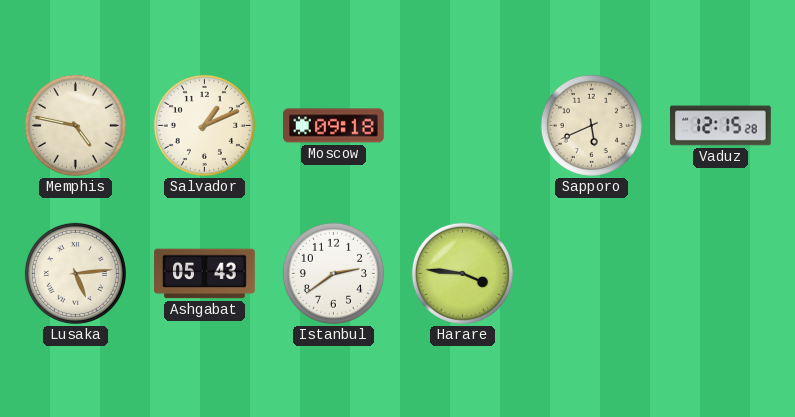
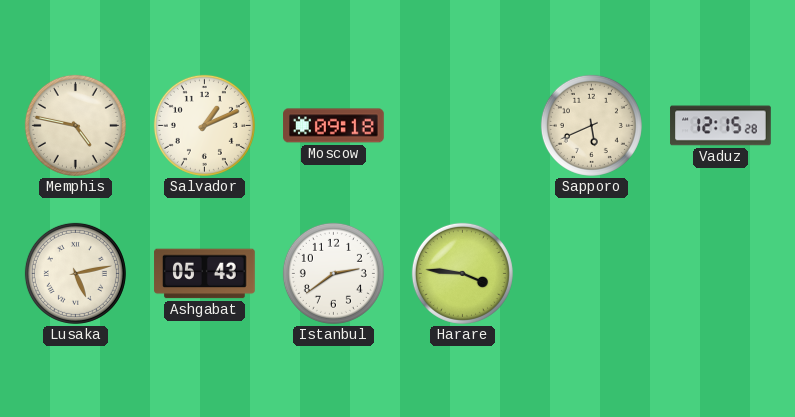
Lusaka: 5:14 -> 5:13
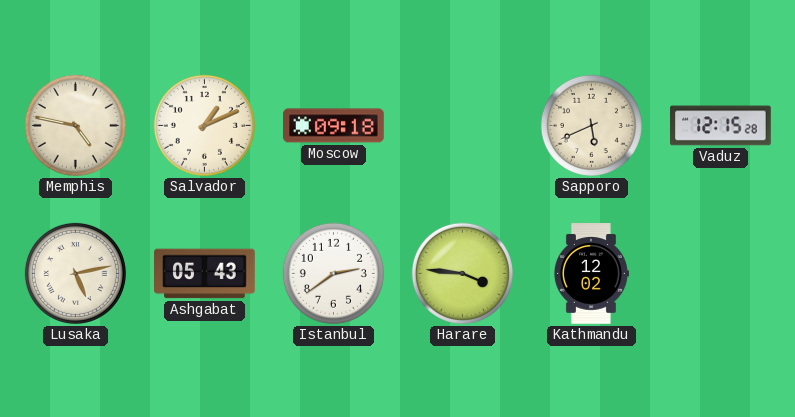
Kathmandu: none -> 12:02
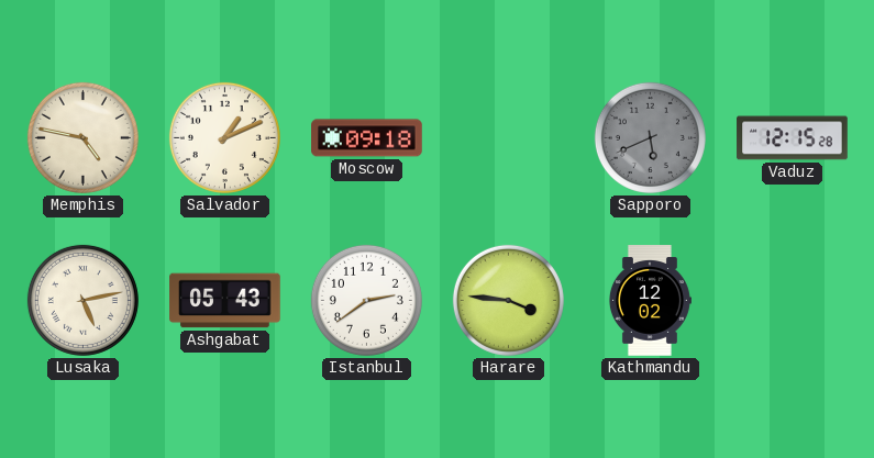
Sapporo dial: cream -> grey
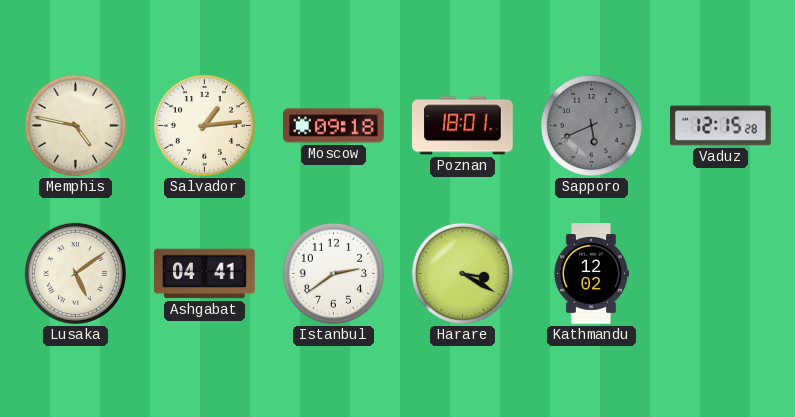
Salvador: 1:11 -> 1:14
Poznan: none -> 18:01
Lusaka: 5:13 -> 5:09
Ashgabat: 05:43 -> 04:41
Harare: 3:46 -> 3:20
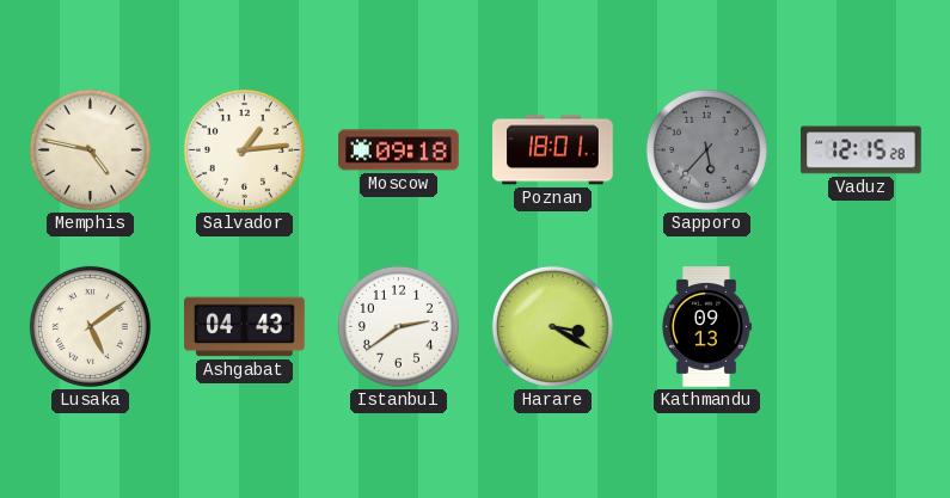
Sapporo: 5:41 -> 5:37
Ashgabat: 04:41 -> 04:43
Kathmandu: 12:02 -> 09:13
